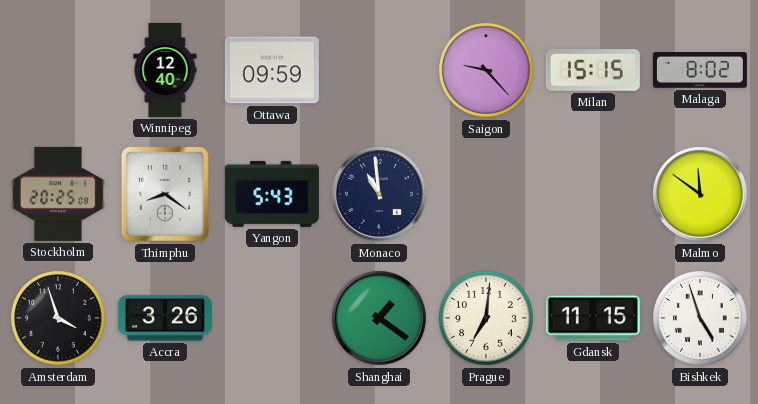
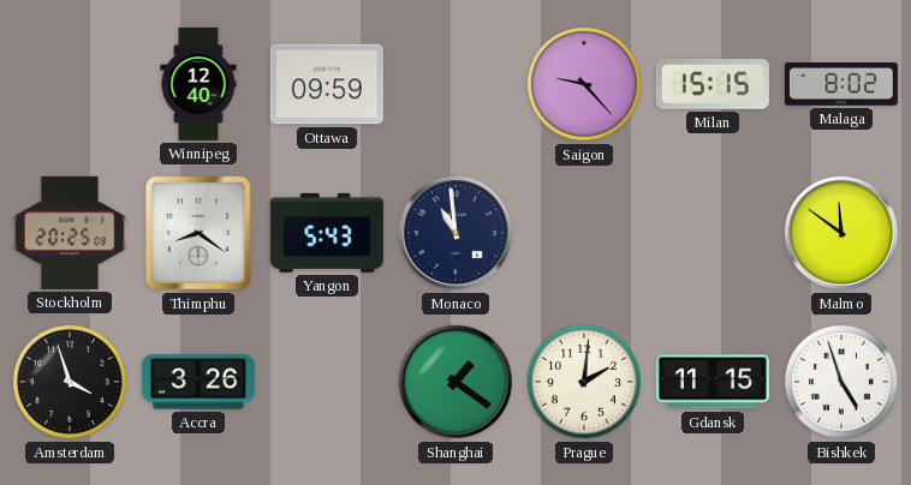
Prague: 7:01 -> 2:01
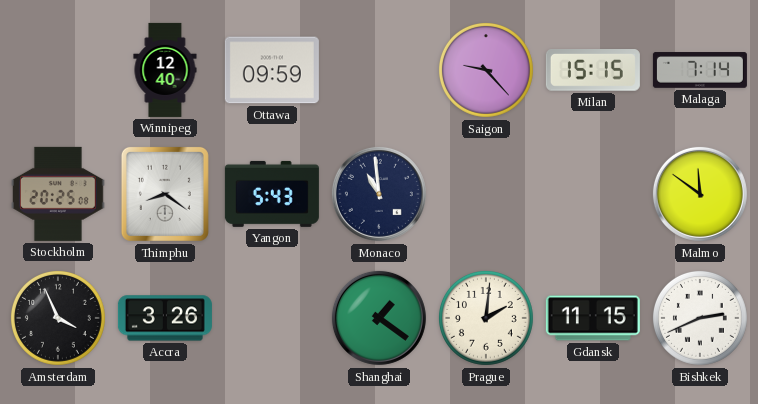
Malaga: 8:02 -> 7:14
Amsterdam: 3:57 -> 3:56
Bishkek: 4:57 -> 2:41
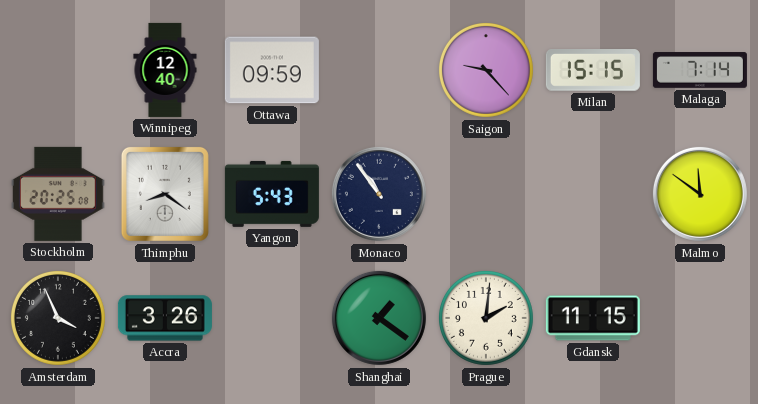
Monaco: 10:59 -> 10:54
Bishkek: 2:41 -> none
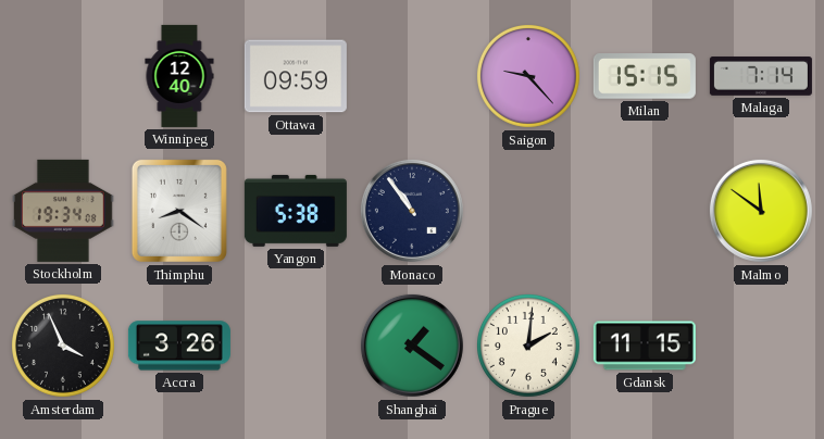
Stockholm: 20:25 -> 19:34
Yangon: 5:43 -> 5:38
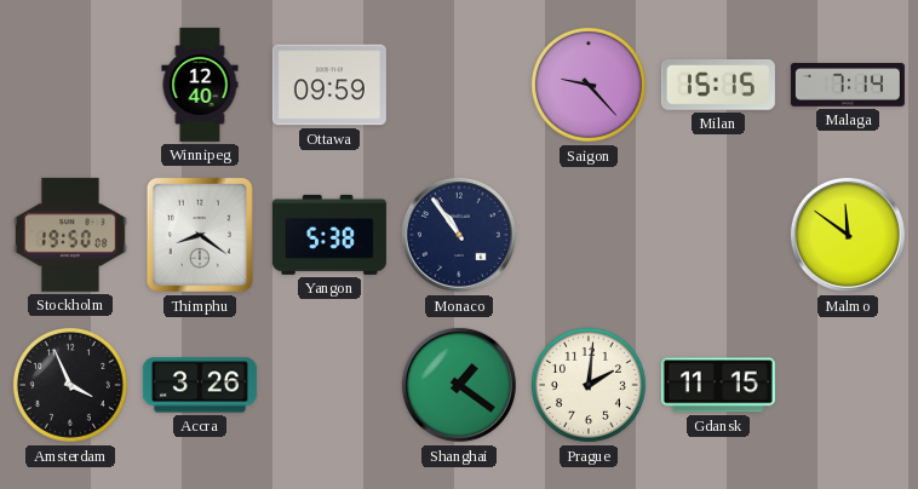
Stockholm: 19:34 -> 19:50
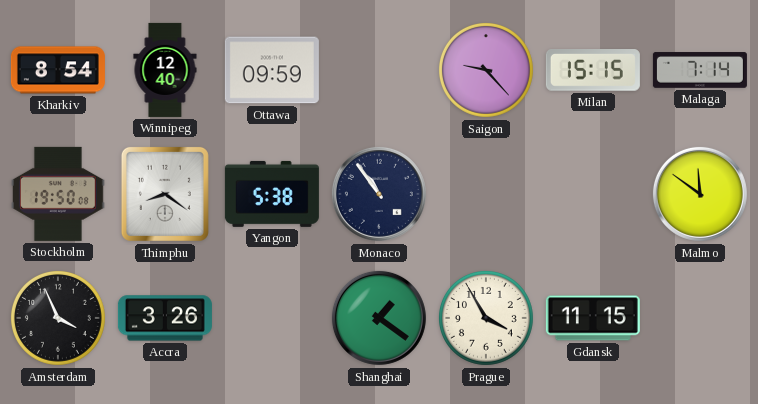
Kharkiv: none -> 8:54
Prague: 2:01 -> 3:55
